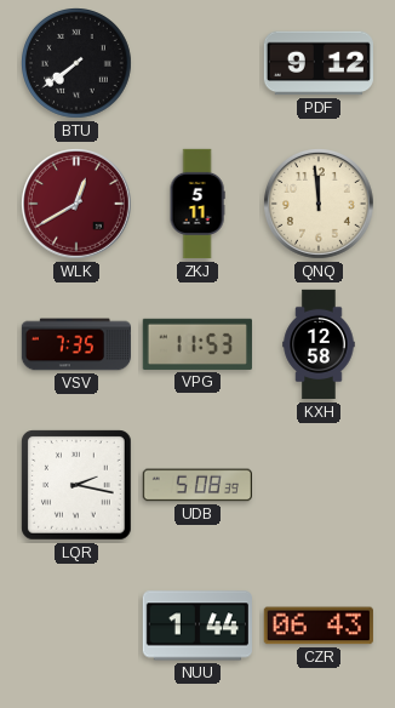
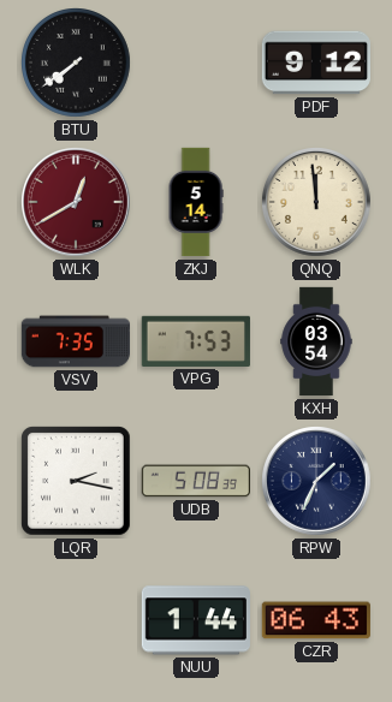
ZKJ: 5:11 -> 5:14
VPG: 11:53 -> 7:53
KXH: 12:58 -> 03:54
RPW: none -> 1:34
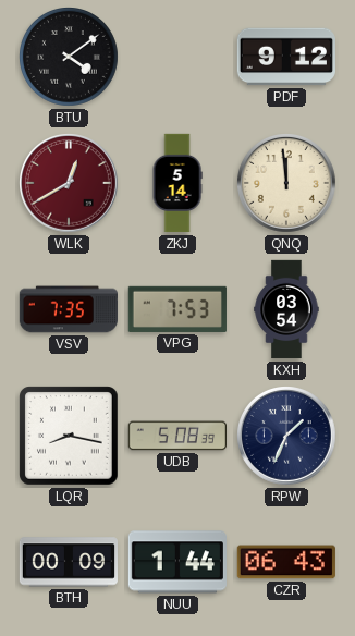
BTU: 7:39 -> 4:09
LQR: 2:17 -> 8:17
BTH: none -> 00:09
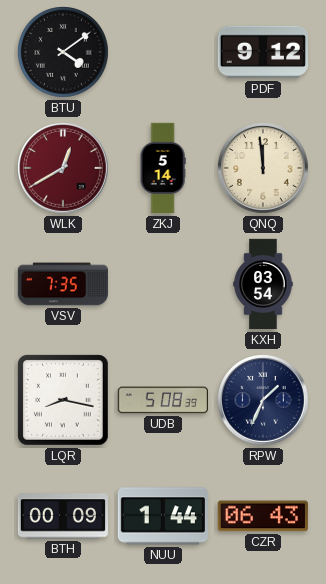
VPG: 7:53 -> none
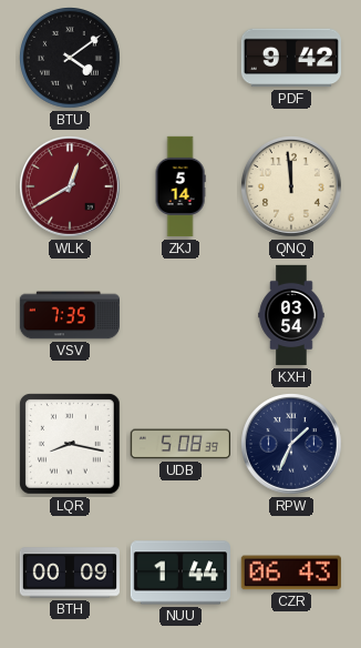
PDF: 9:12 -> 9:42
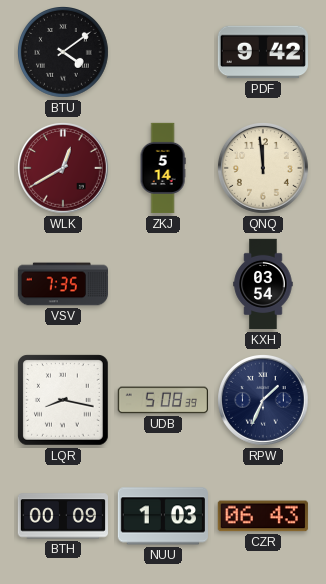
NUU: 1:44 -> 1:03
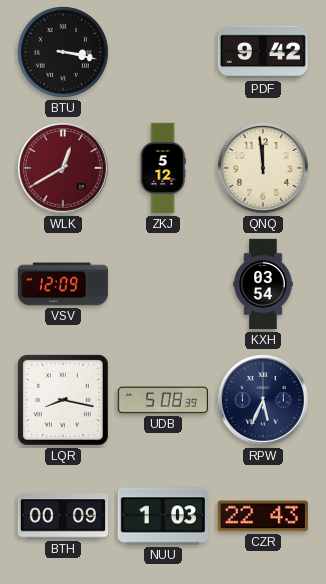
BTU: 4:09 -> 3:17
ZKJ: 5:14 -> 5:12
VSV: 7:35 -> 12:09
RPW: 1:34 -> 5:34
CZR: 06:43 -> 22:43
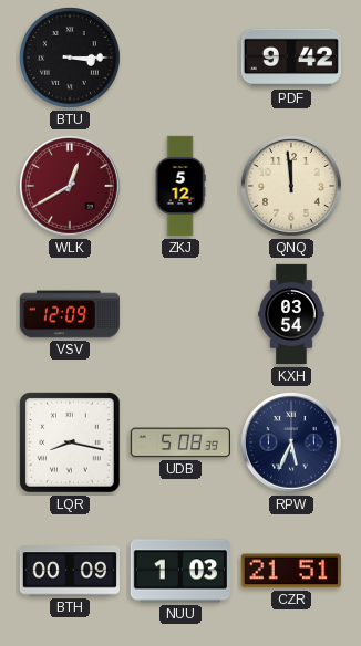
BTU: 3:17 -> 3:15
CZR: 22:43 -> 21:51
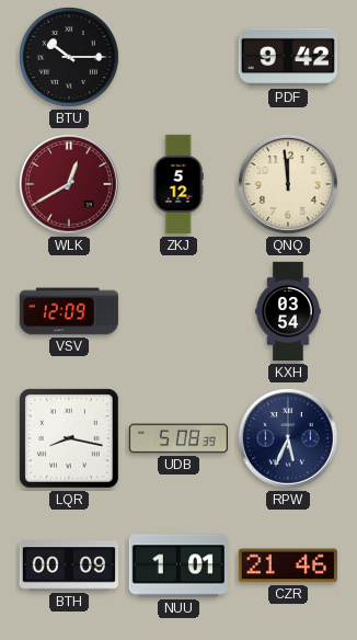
BTU: 3:15 -> 10:15
NUU: 1:03 -> 1:01
CZR: 21:51 -> 21:46
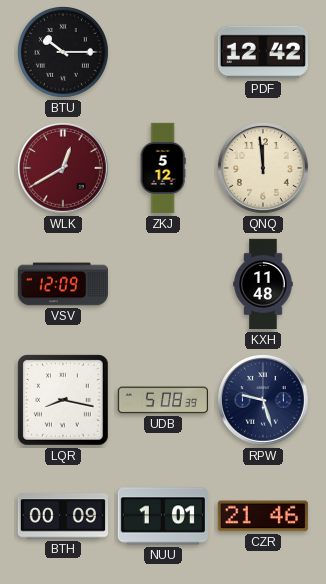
PDF: 9:42 -> 12:42
KXH: 03:54 -> 11:48
RPW: 5:34 -> 9:27
